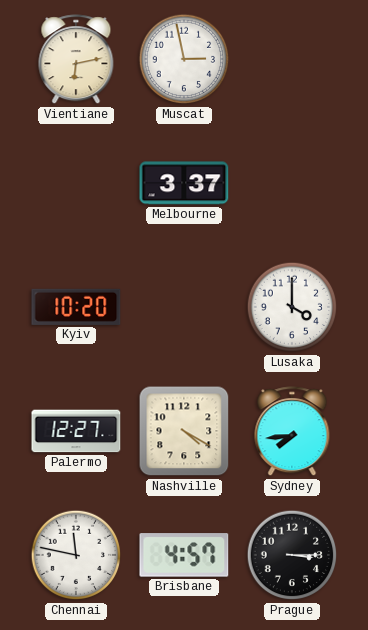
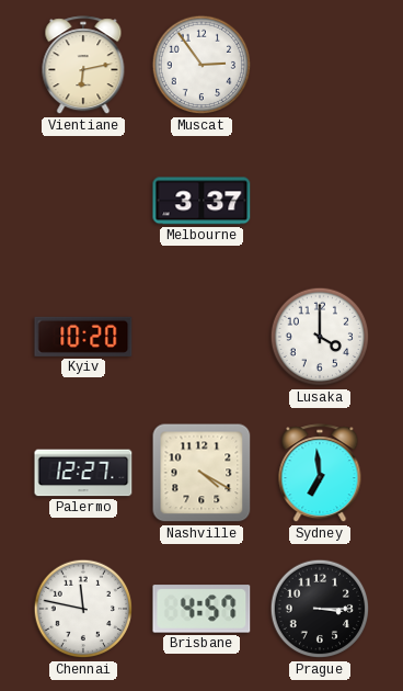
Muscat: 2:58 -> 2:54
Sydney: 7:44 -> 6:59
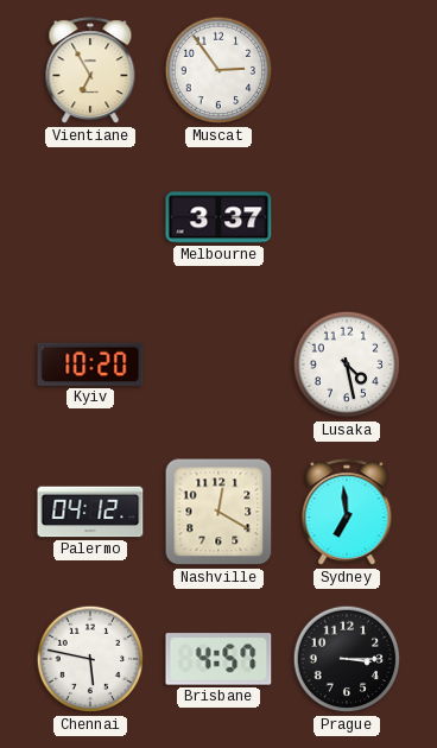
Vientiane: 6:13 -> 6:55
Lusaka: 4:00 -> 4:28
Palermo: 12:27 -> 04:12
Nashville: 4:20 -> 12:20
Chennai: 11:47 -> 5:47
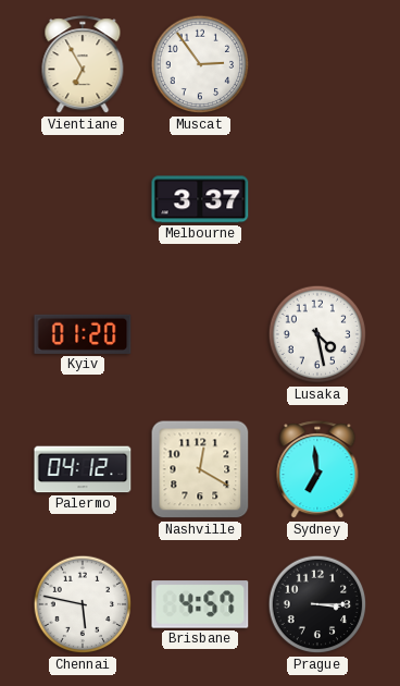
Kyiv: 10:20 -> 01:20
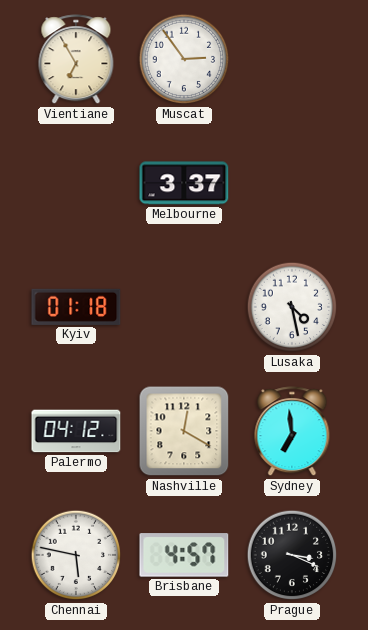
Kyiv: 01:20 -> 01:18
Prague: 3:15 -> 3:19
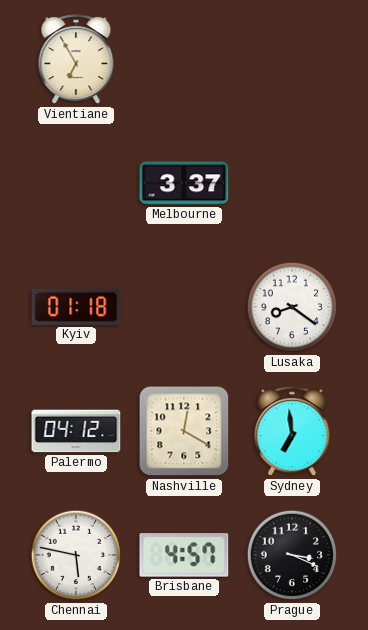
Muscat: 2:54 -> none
Lusaka: 4:28 -> 8:21
